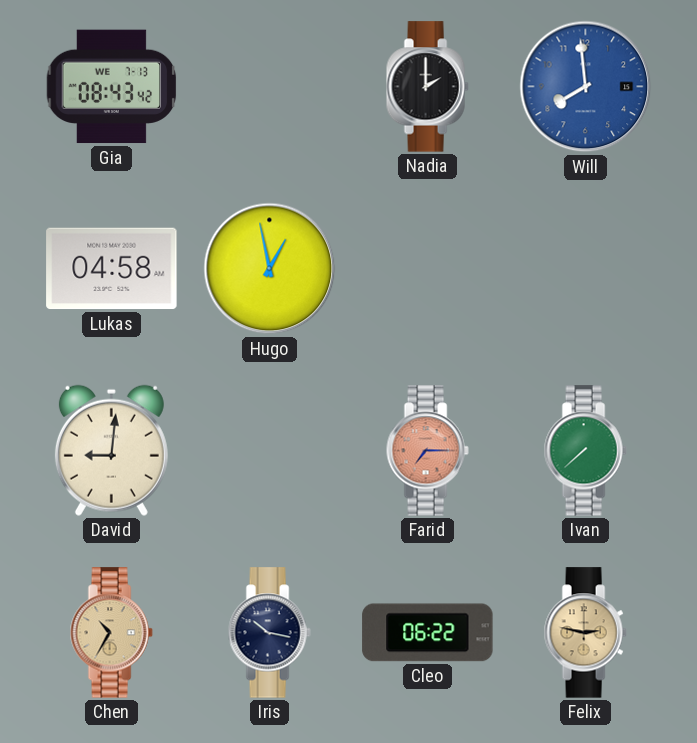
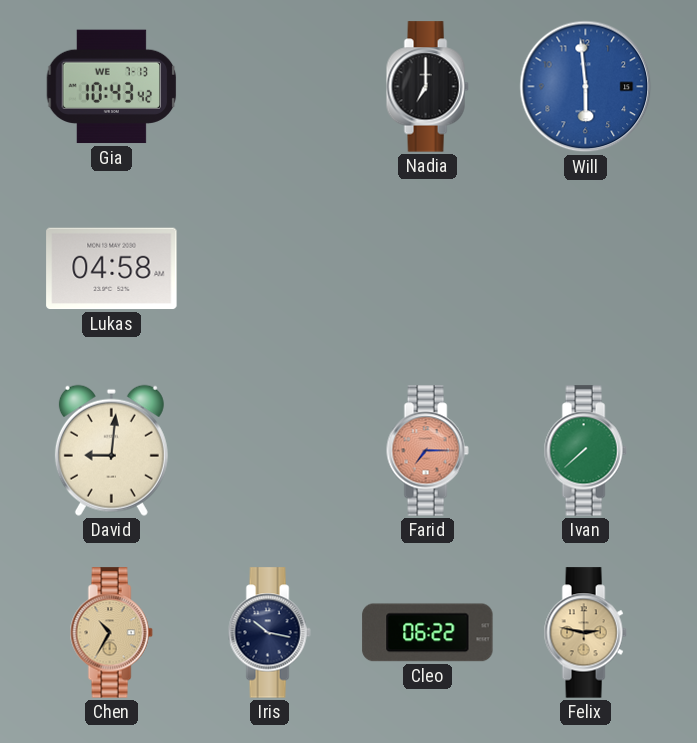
Gia: 08:43 -> 10:43
Nadia: 2:00 -> 7:00
Will: 7:59 -> 5:59
Hugo: 12:58 -> none
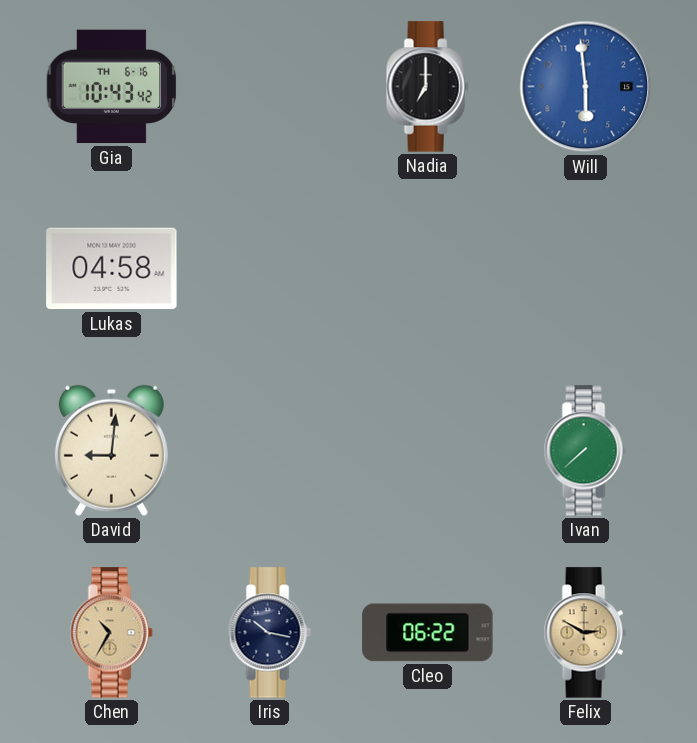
Gia date: WE 7-13 -> TH 6-16
Farid: 7:15 -> none
Felix: 2:47 -> 2:50
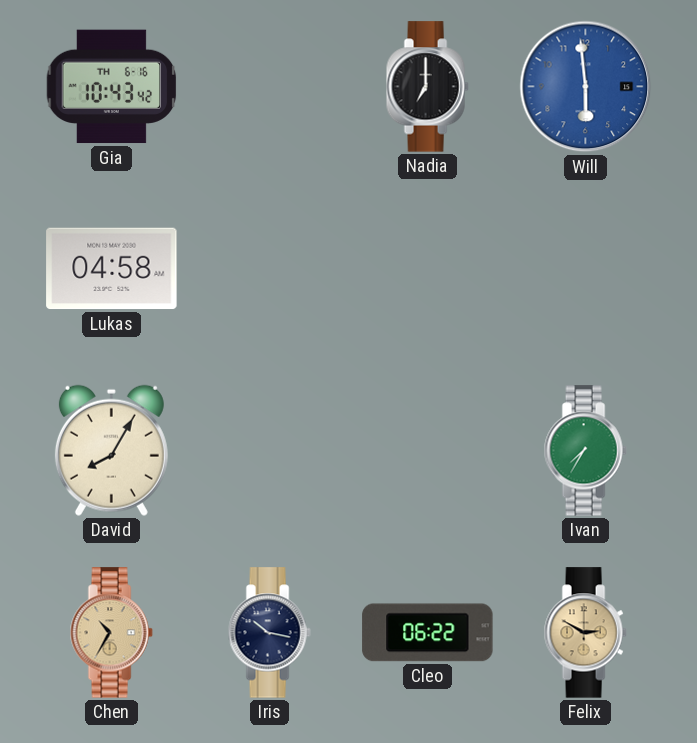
David: 9:01 -> 8:05
Ivan: 7:38 -> 7:35
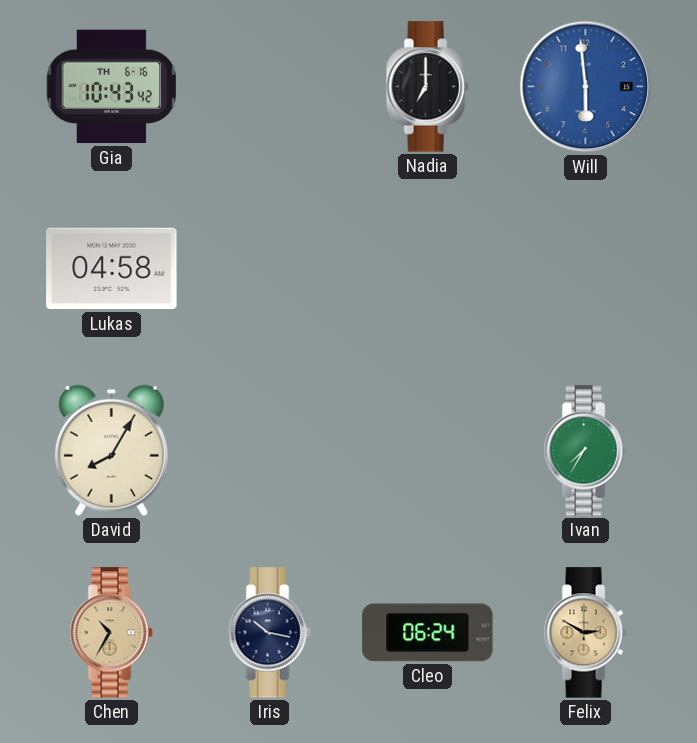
Cleo: 06:22 -> 06:24
